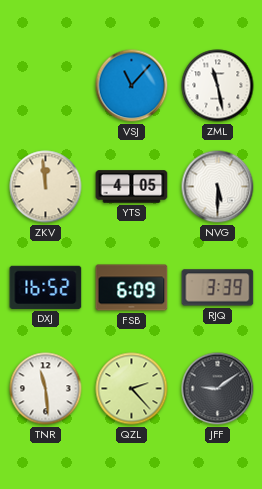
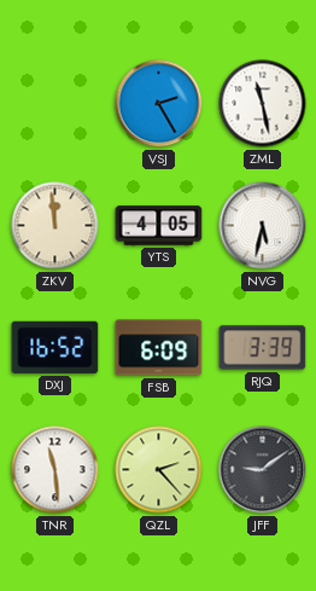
VSJ: 11:07 -> 2:25
NVG: 5:30 -> 5:32
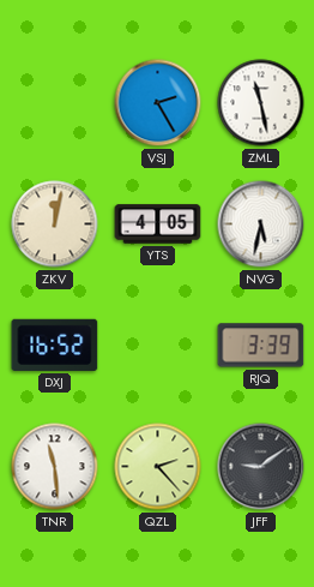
ZKV: 11:59 -> 12:02
FSB: 6:09 -> none
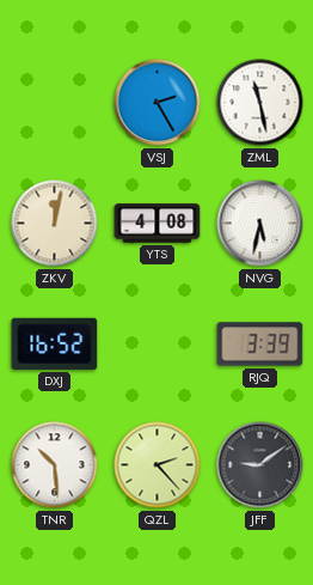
YTS: 4:05 -> 4:08
TNR: 11:29 -> 10:29
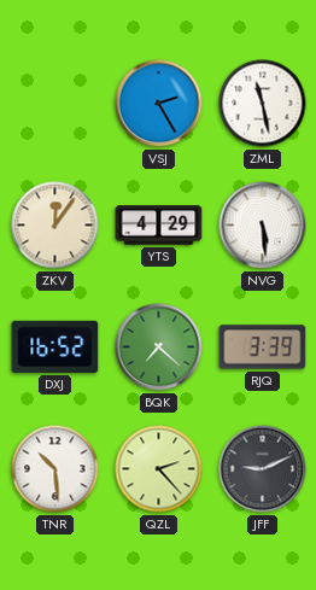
ZKV: 12:02 -> 12:06
YTS: 4:08 -> 4:29
NVG: 5:32 -> 5:29
BQK: none -> 7:22
JFF: 9:09 -> 9:11
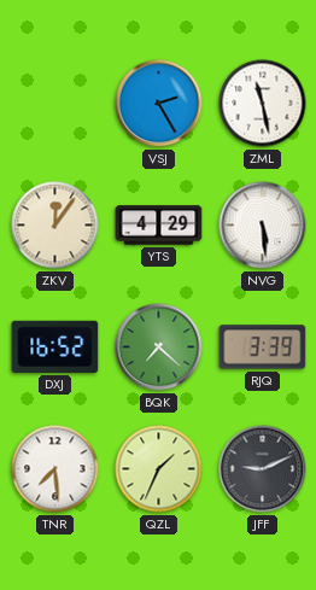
TNR: 10:29 -> 7:29
QZL: 2:23 -> 1:34
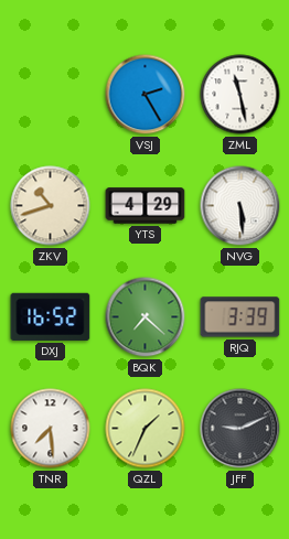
ZKV: 12:06 -> 10:42
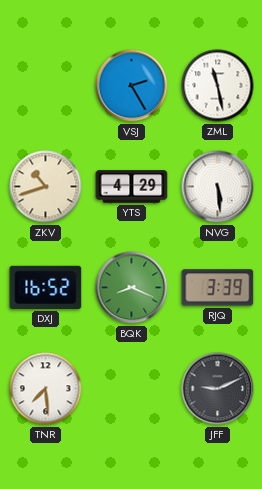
BQK: 7:22 -> 8:19
QZL: 1:34 -> none
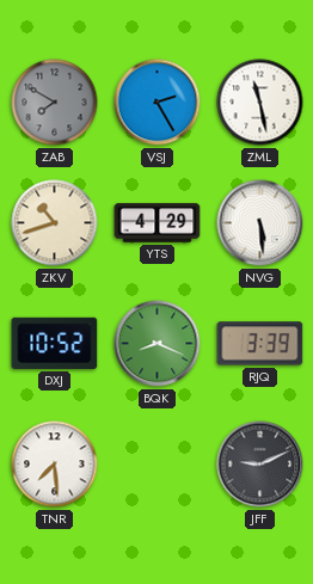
ZAB: none -> 7:50
DXJ: 16:52 -> 10:52
